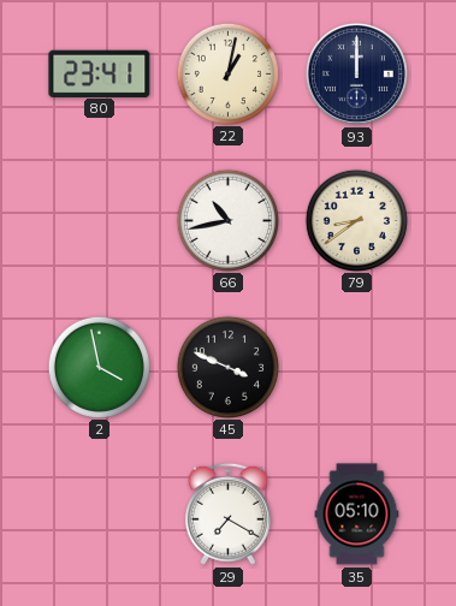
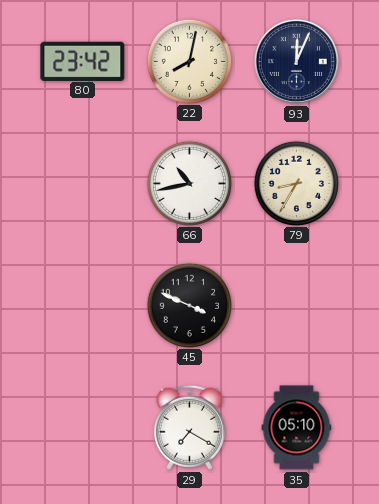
80: 23:41 -> 23:42
22: 1:02 -> 8:02
93: 12:00 -> 12:04
79: 8:39 -> 8:35
2: 3:58 -> none
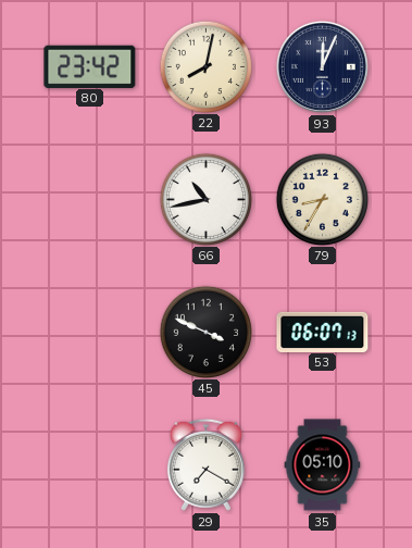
53: none -> 06:07
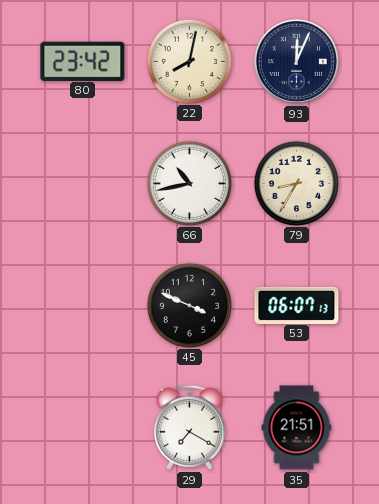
35: 05:10 -> 21:51
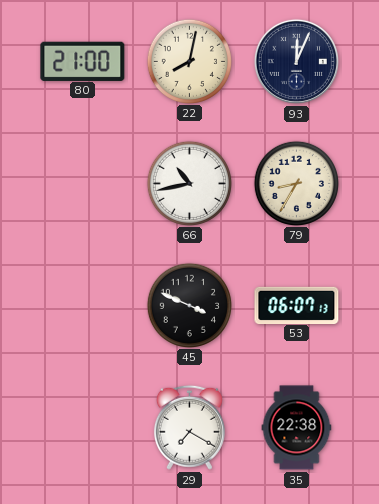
80: 23:42 -> 21:00
35: 21:51 -> 22:38
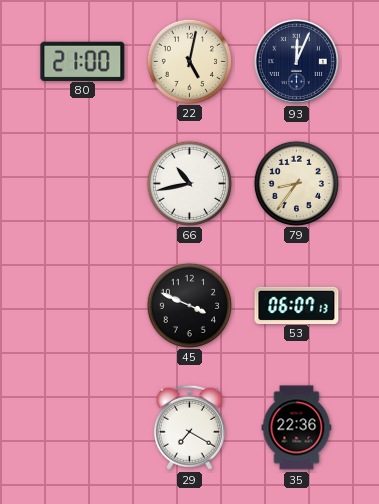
22: 8:02 -> 5:02
79: 8:35 -> 8:36
35: 22:38 -> 22:36
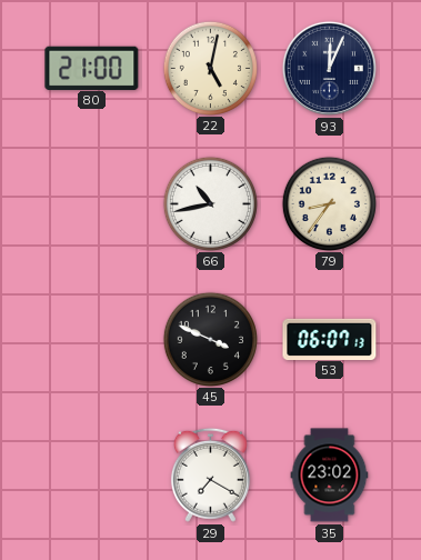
35: 22:36 -> 23:02
